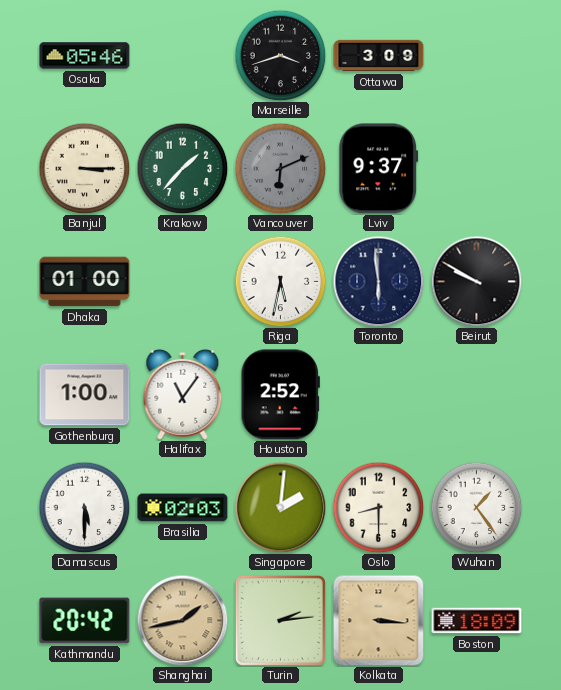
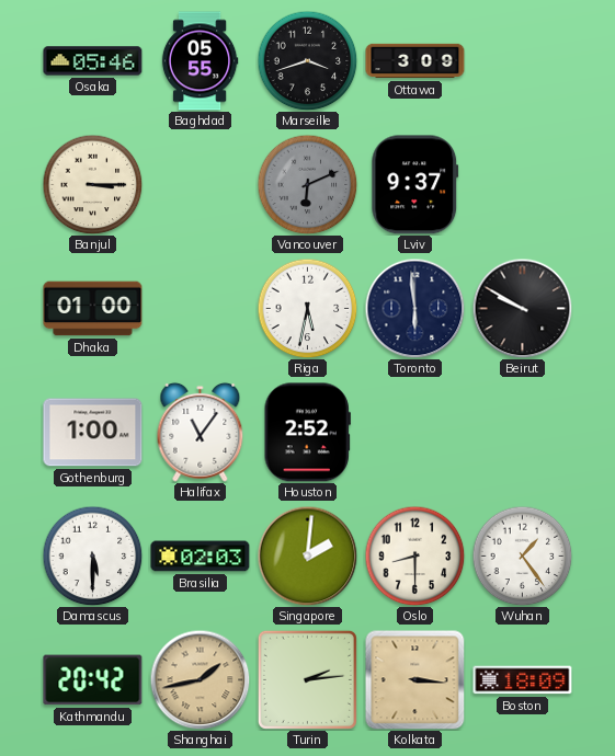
Baghdad: none -> 05:55
Krakow: 1:37 -> none
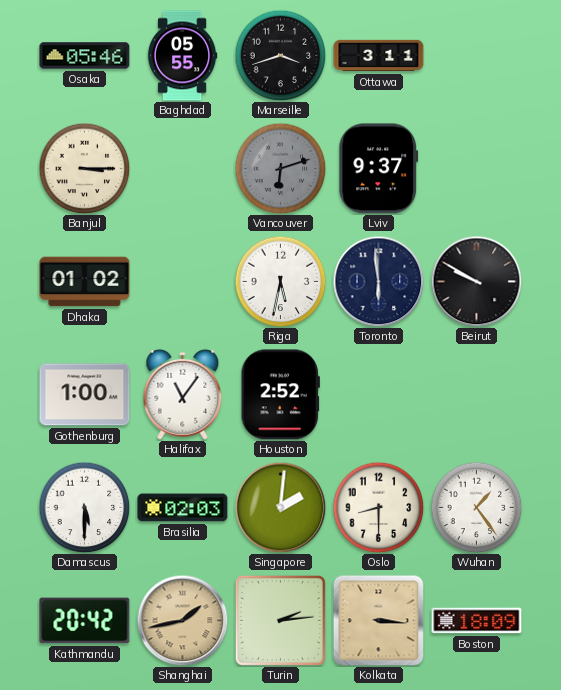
Ottawa: 3:09 -> 3:11
Vancouver: 6:11 -> 6:12
Dhaka: 01:00 -> 01:02
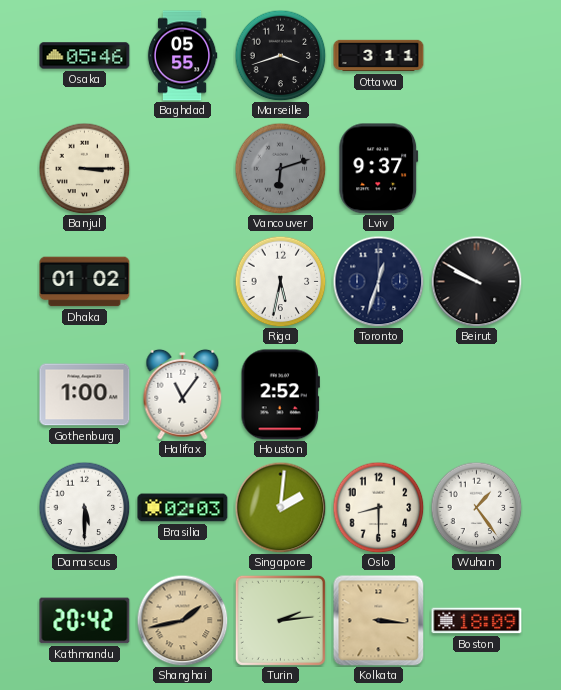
Toronto: 5:59 -> 12:33
